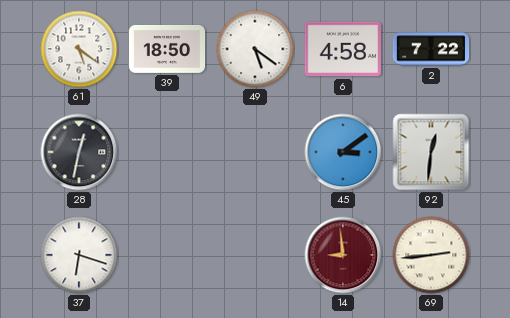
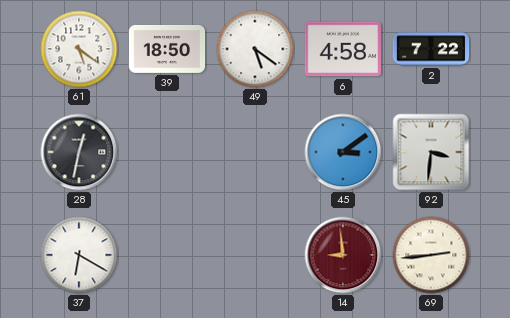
92: 12:31 -> 3:31
37: 6:18 -> 6:20
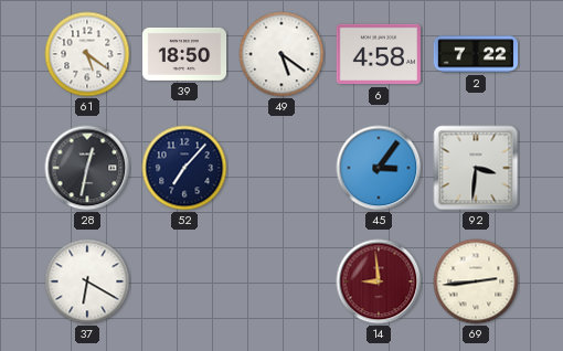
52: none -> 7:07
45: 3:09 -> 3:06
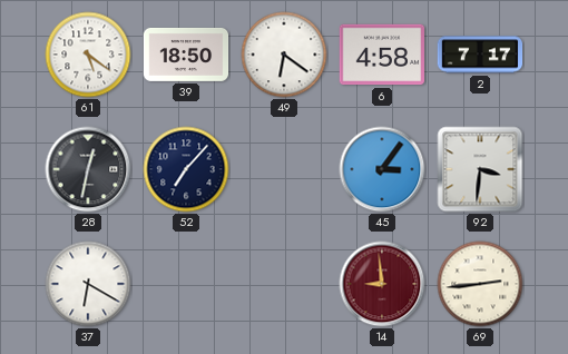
49: 5:21 -> 6:21
2: 7:22 -> 7:17
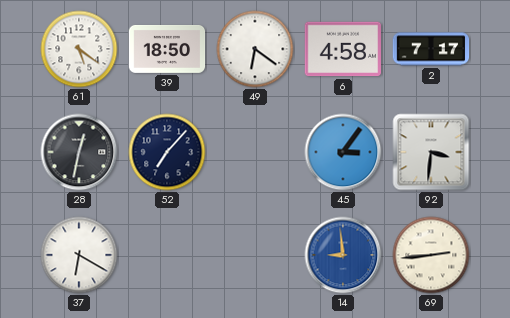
14 dial: burgundy -> blue
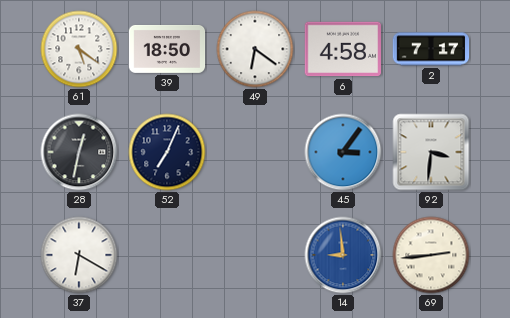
52: 7:07 -> 7:04
